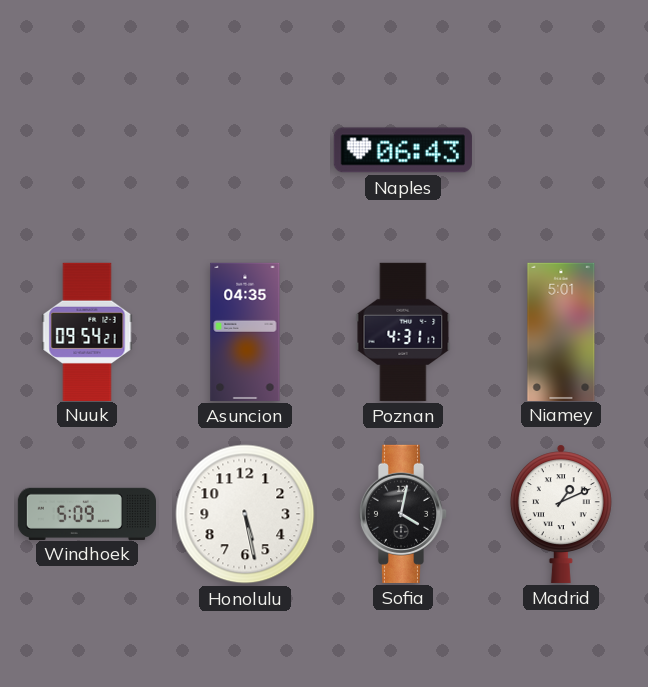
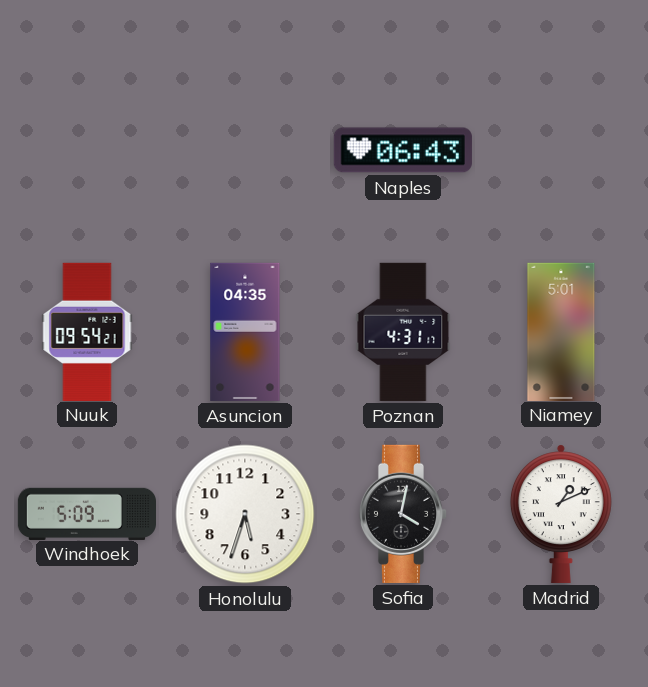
Honolulu: 5:28 -> 5:33
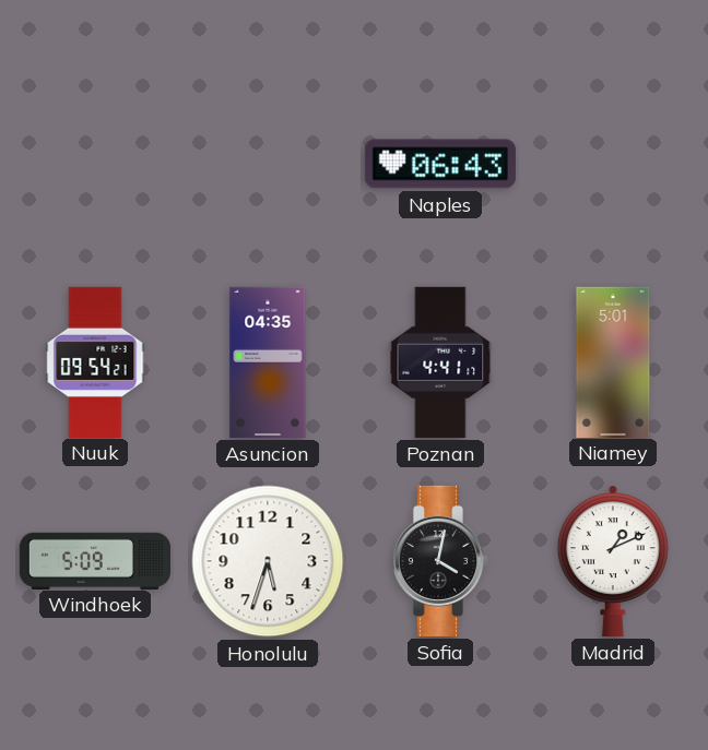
Poznan: 4:31 -> 4:41
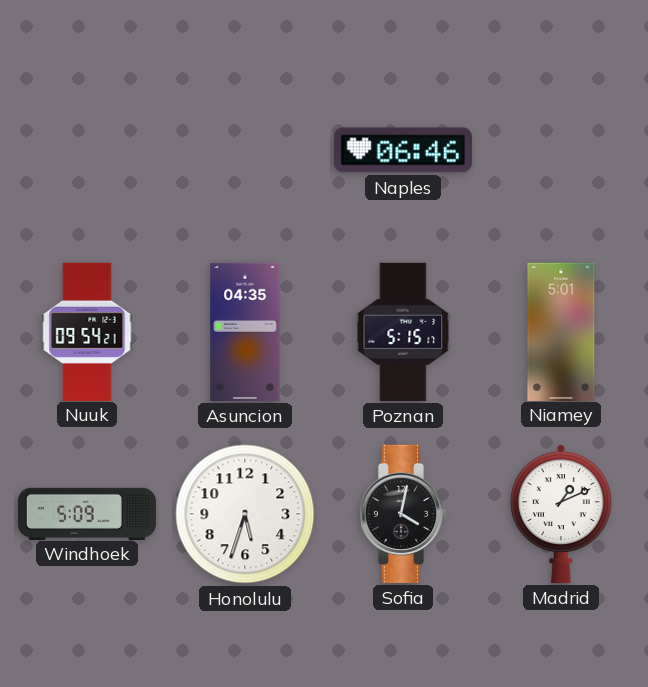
Naples: 06:43 -> 06:46
Poznan: 4:41 -> 5:15
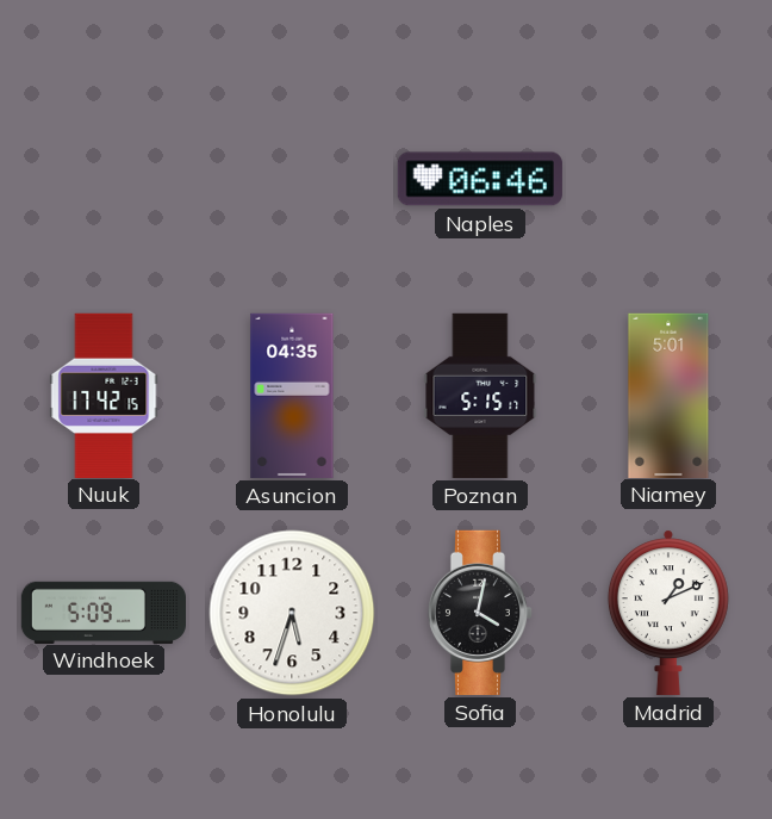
Nuuk: 09:54 -> 17:42
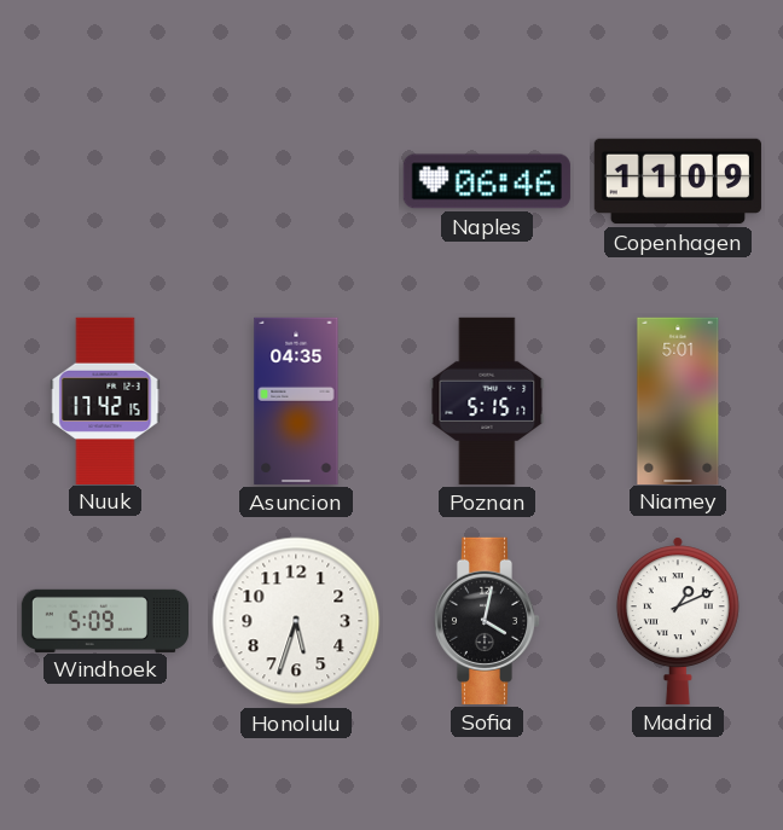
Copenhagen: none -> 11:09
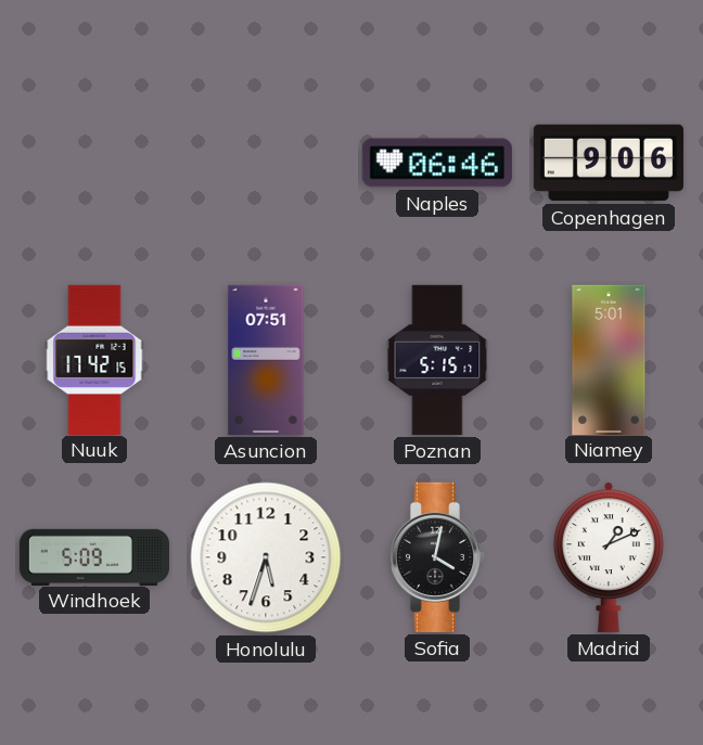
Copenhagen: 11:09 -> 9:06
Asuncion: 04:35 -> 07:51
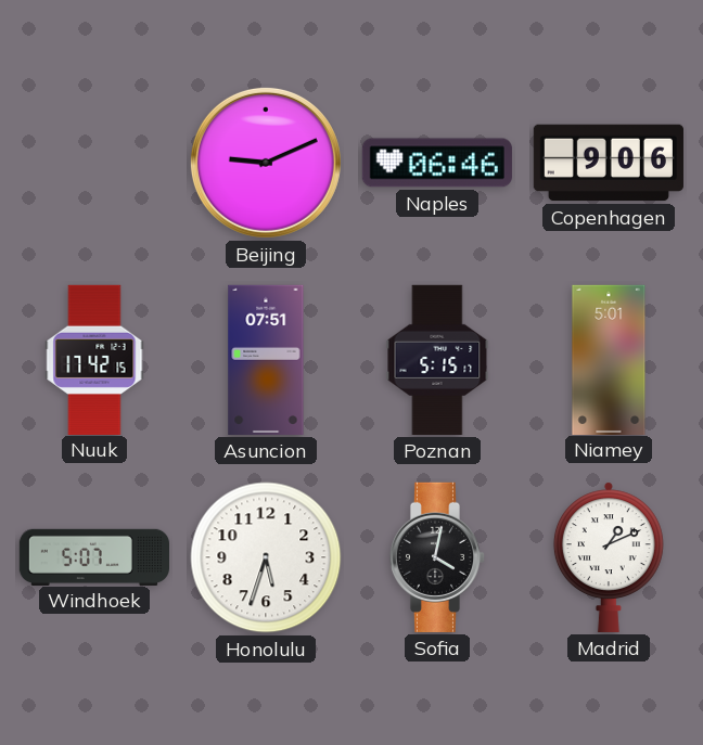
Beijing: none -> 9:11
Windhoek: 5:09 -> 5:07
